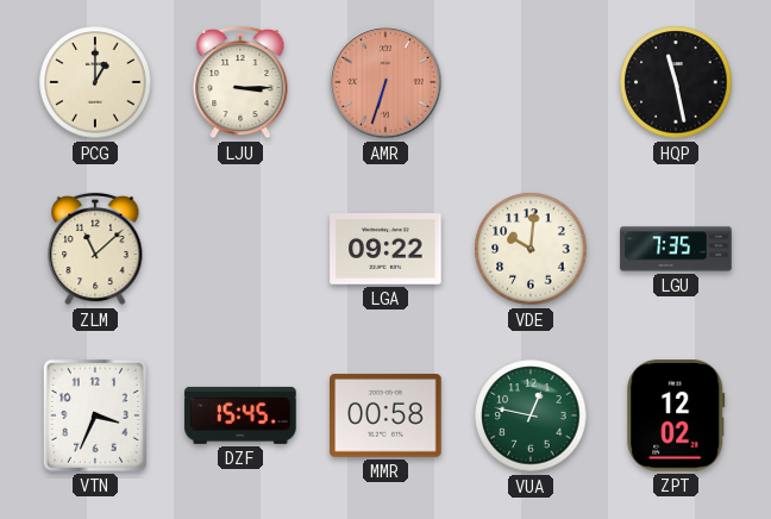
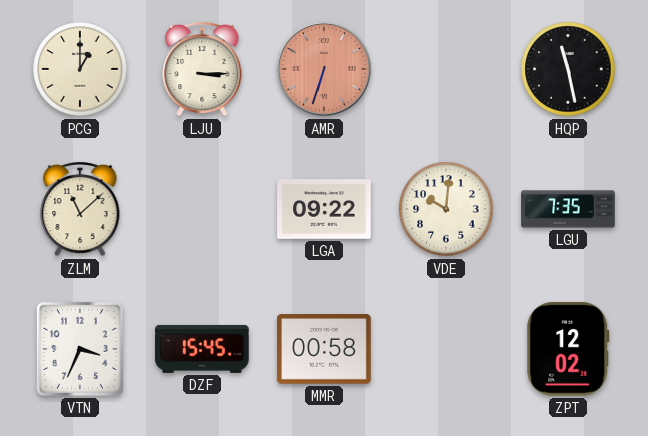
VUA: 12:47 -> none
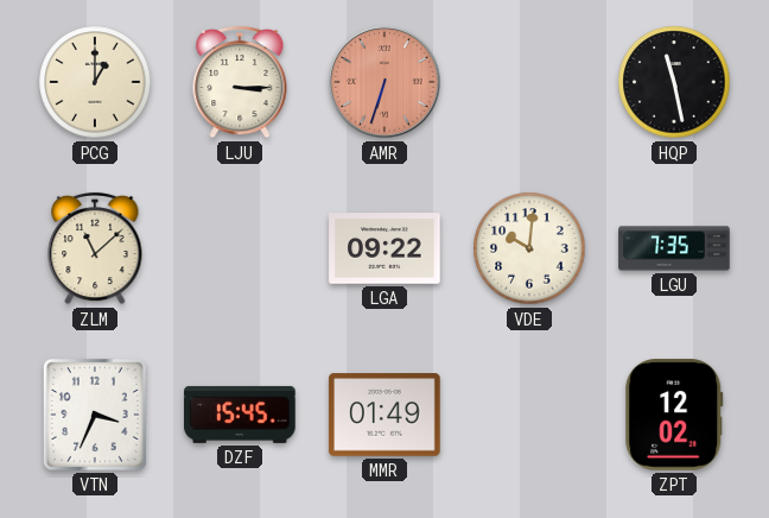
MMR: 00:58 -> 01:49
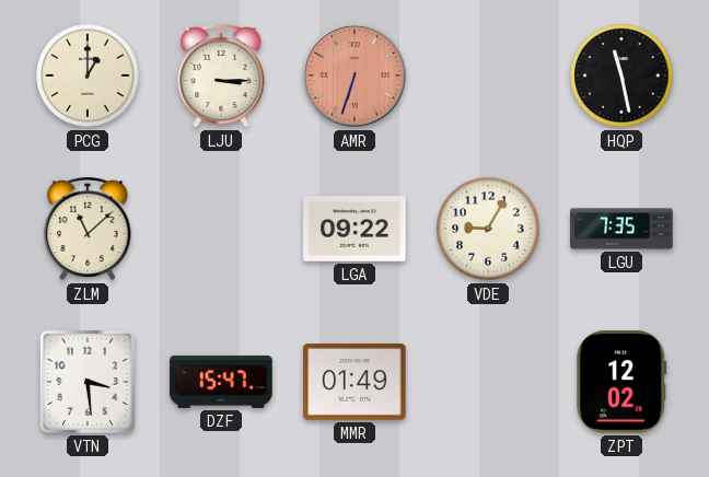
VDE: 10:01 -> 9:05
VTN: 3:34 -> 3:29
DZF: 15:45 -> 15:47
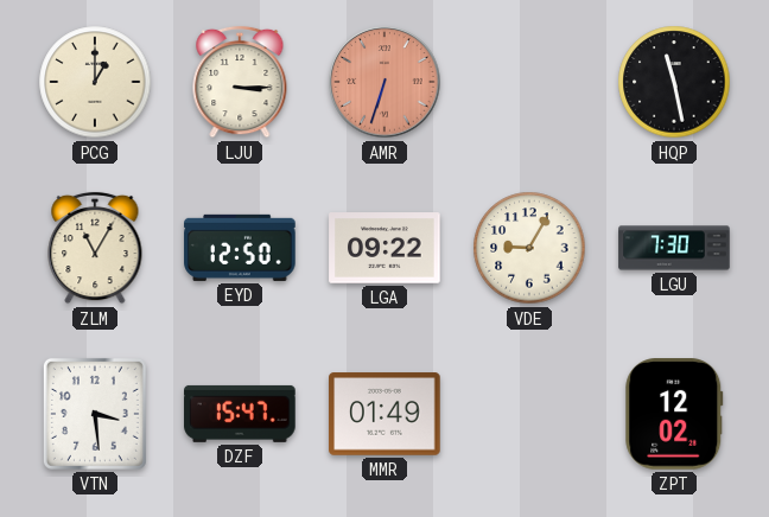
ZLM: 11:08 -> 11:05
EYD: none -> 12:50
LGU: 7:35 -> 7:30
